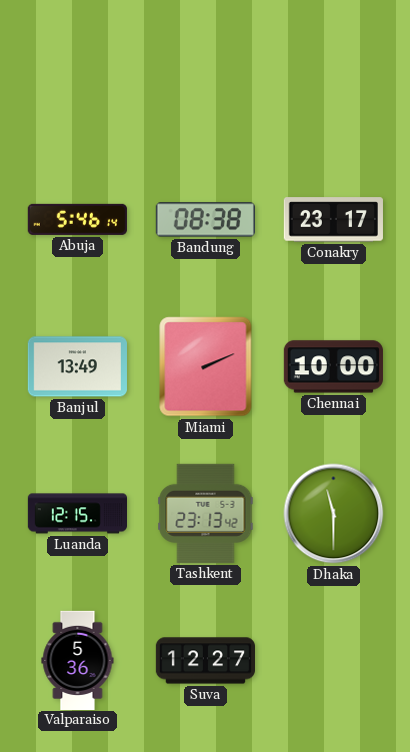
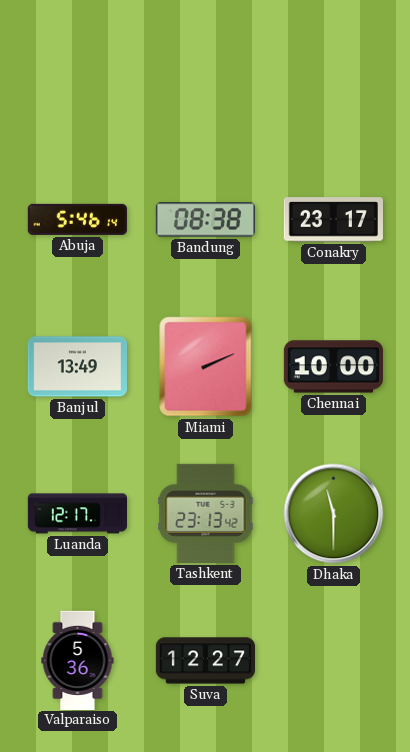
Luanda: 12:15 -> 12:17
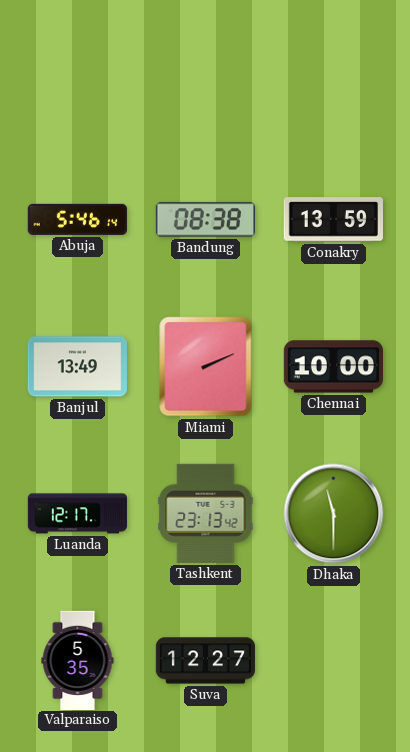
Conakry: 23:17 -> 13:59
Valparaiso: 5:36 -> 5:35
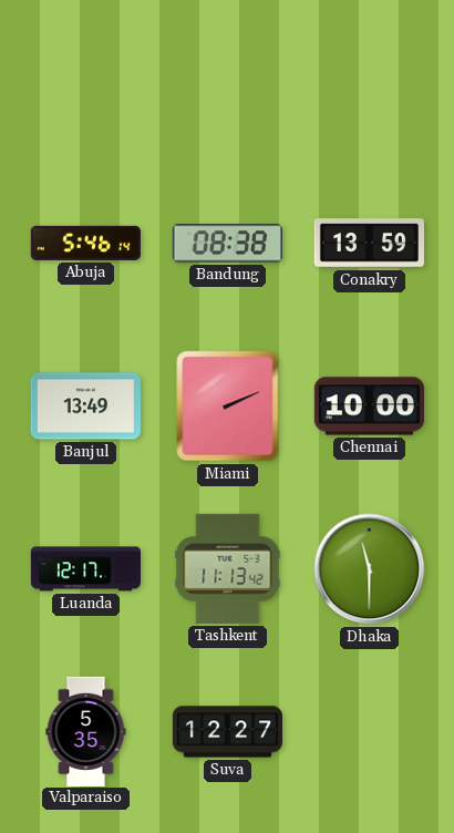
Tashkent: 23:13 -> 11:13
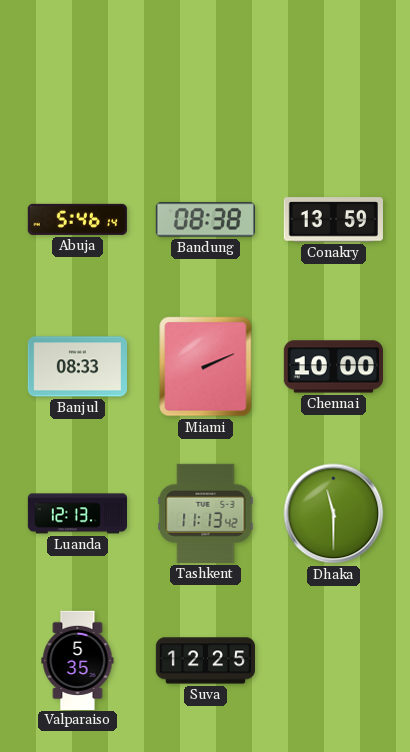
Banjul: 13:49 -> 08:33
Luanda: 12:17 -> 12:13
Suva: 12:27 -> 12:25
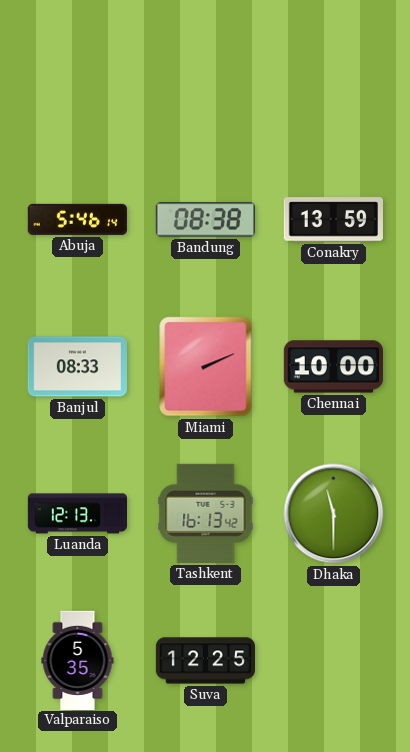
Tashkent: 11:13 -> 16:13
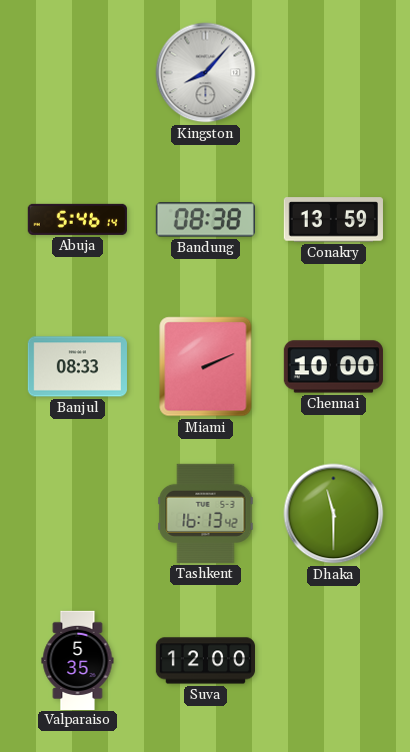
Kingston: none -> 8:07
Luanda: 12:13 -> none
Suva: 12:25 -> 12:00
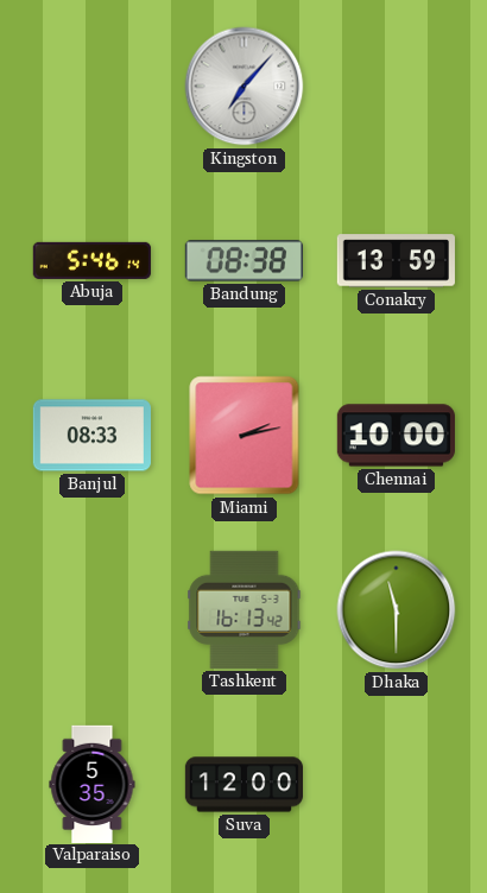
Kingston: 8:07 -> 7:07
Miami: 2:11 -> 2:13
